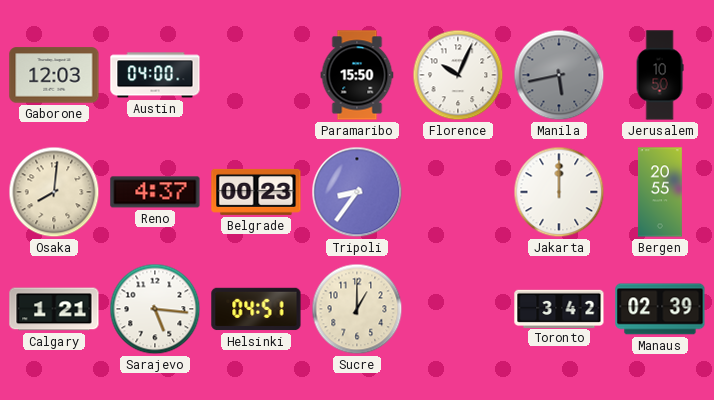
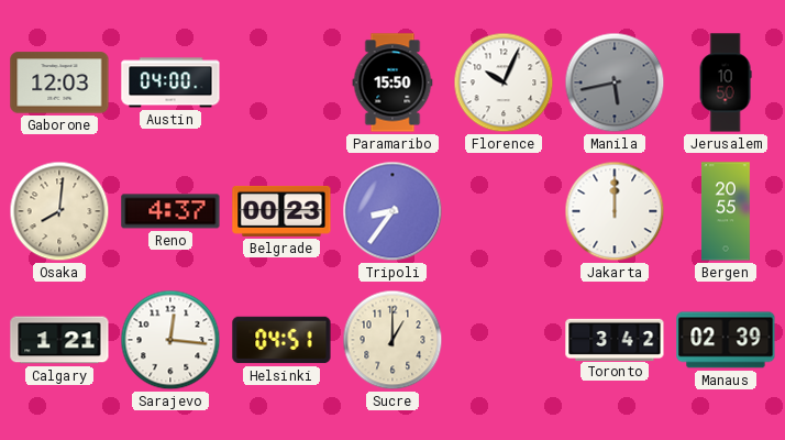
Sarajevo: 5:16 -> 12:16
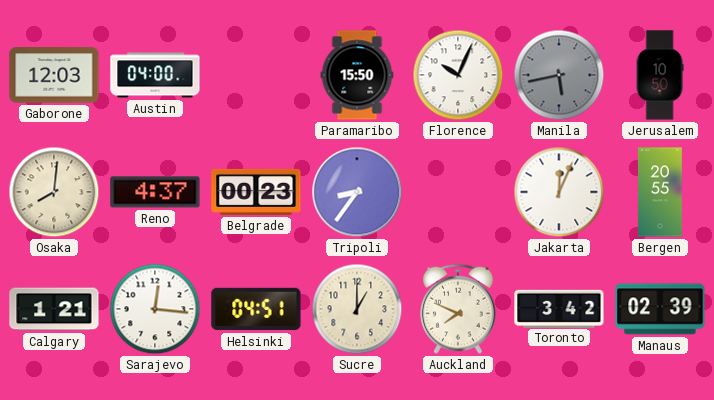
Jakarta: 12:00 -> 12:04
Auckland: none -> 7:49
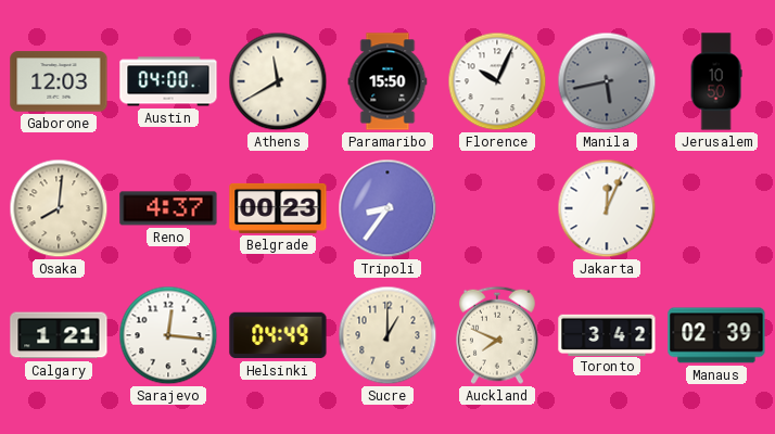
Athens: none -> 11:40
Bergen: 20:55 -> none
Helsinki: 04:51 -> 04:49
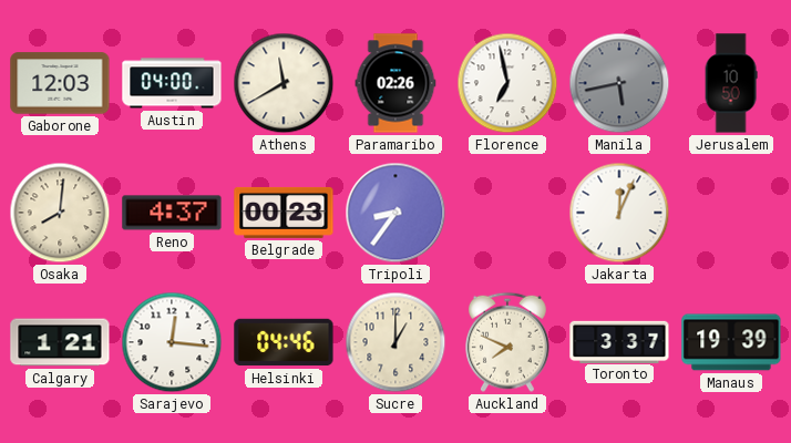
Paramaribo: 15:50 -> 02:26
Florence: 10:04 -> 6:58
Helsinki: 04:49 -> 04:46
Toronto: 3:42 -> 3:37
Manaus: 02:39 -> 19:39
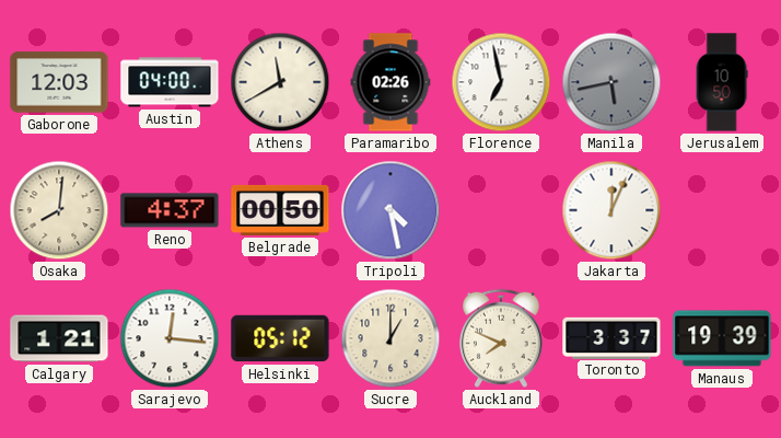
Belgrade: 00:23 -> 00:50
Tripoli: 8:36 -> 4:28
Helsinki: 04:46 -> 05:12
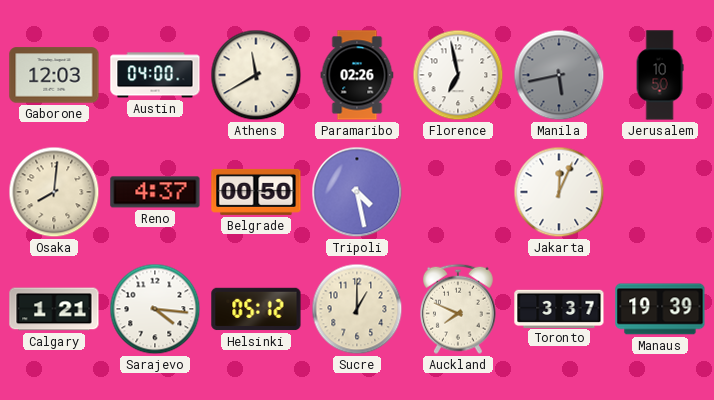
Sarajevo: 12:16 -> 4:16
